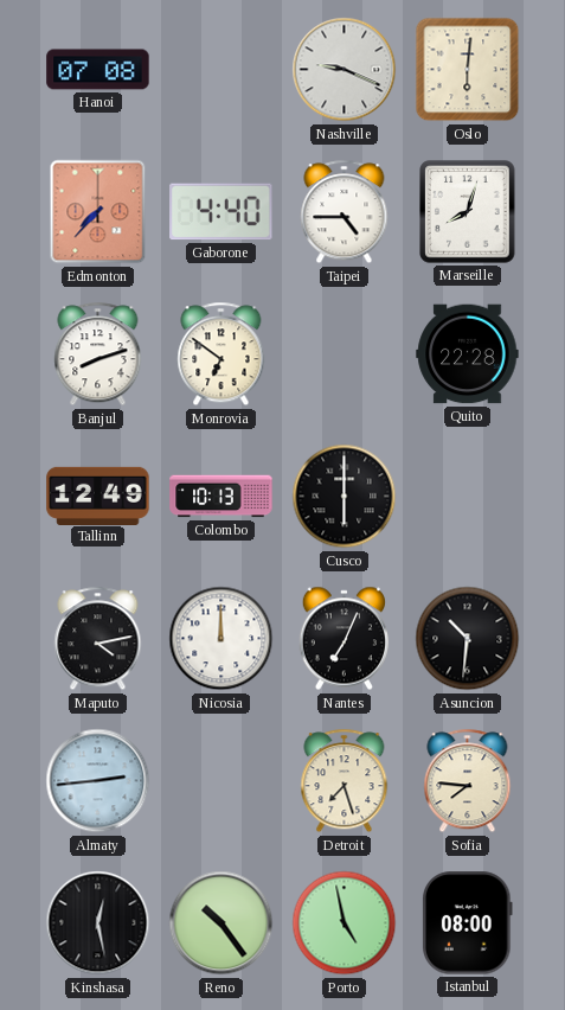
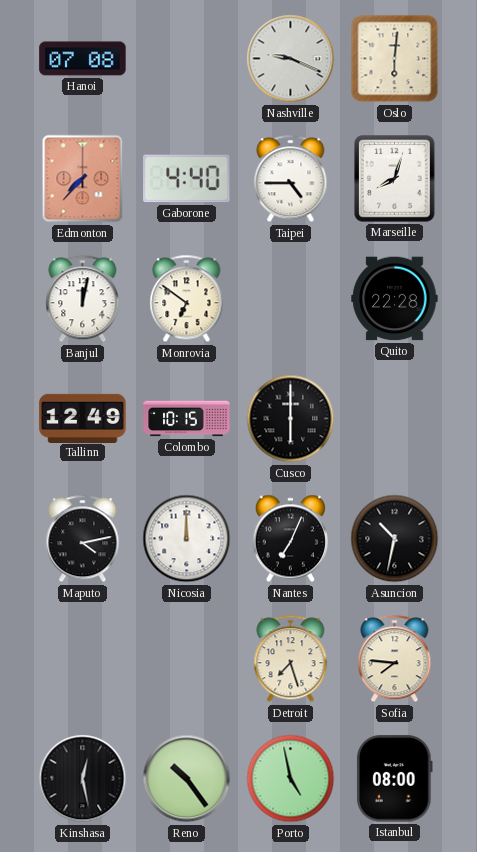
Banjul: 8:12 -> 12:02
Colombo: 10:13 -> 10:15
Asuncion: 10:31 -> 10:32
Almaty: 2:44 -> none
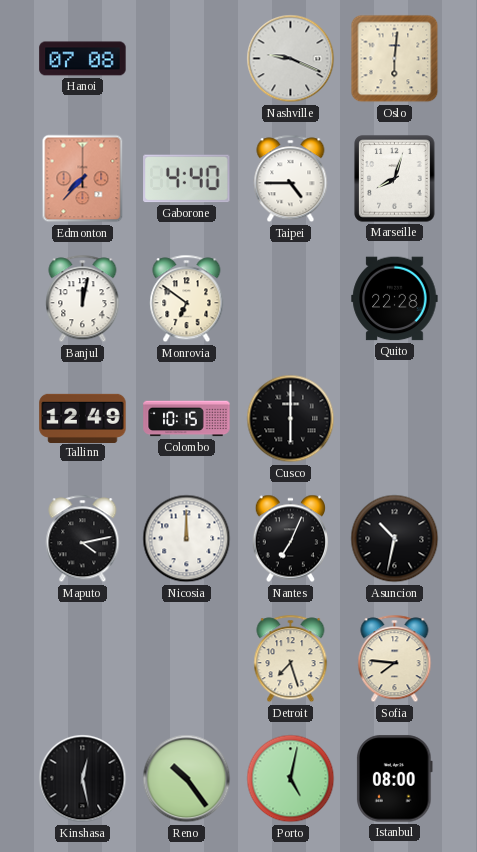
Porto: 4:58 -> 5:02
